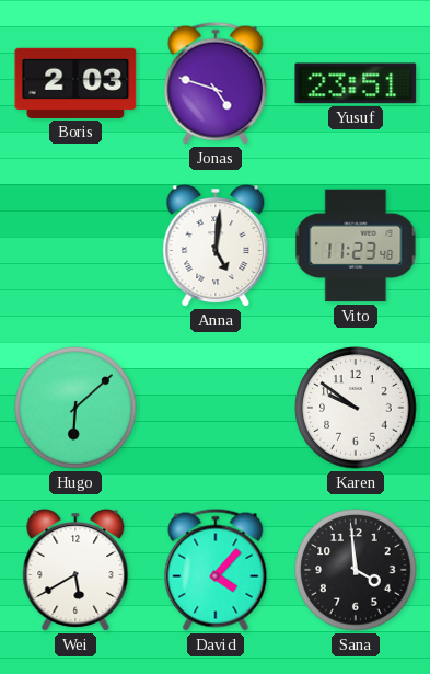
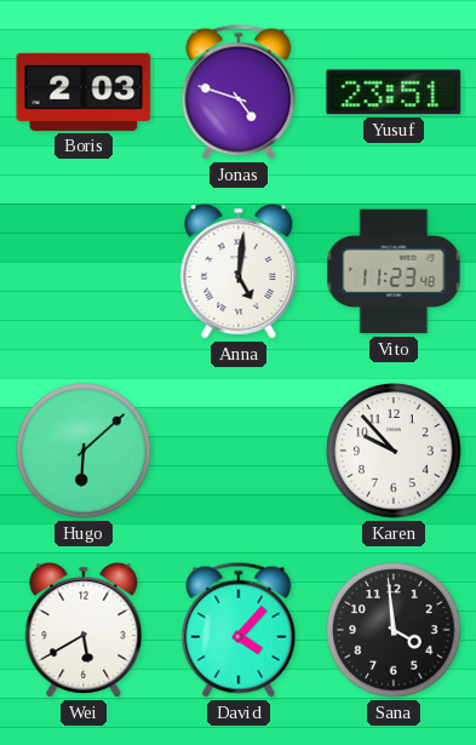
Karen: 9:51 -> 9:53
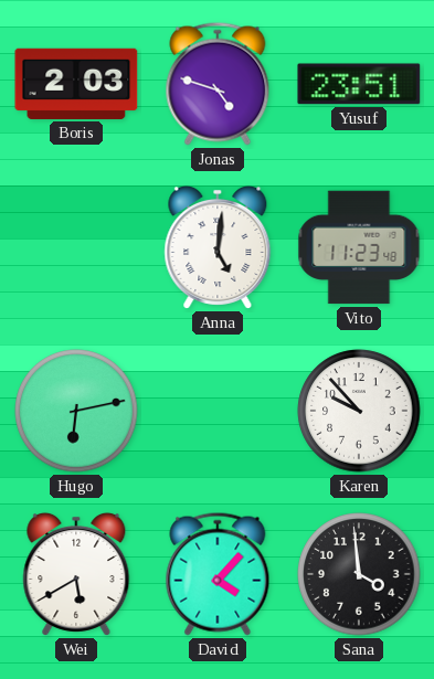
Hugo: 6:08 -> 6:13
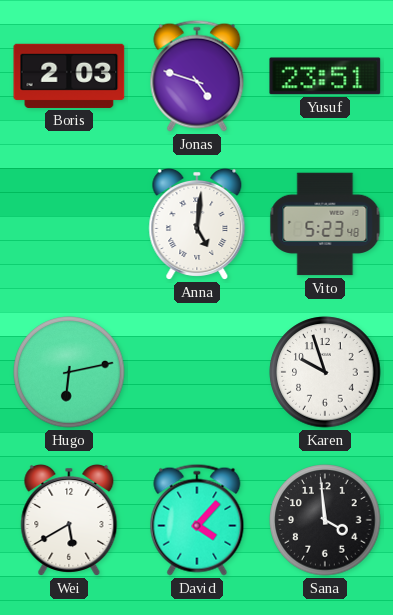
Vito: 11:23 -> 5:23
Karen: 9:53 -> 9:57
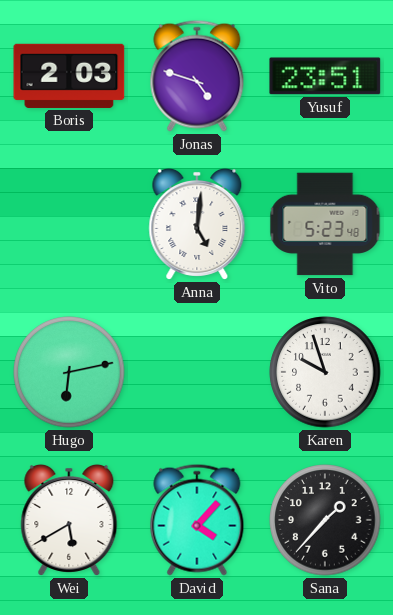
Sana: 3:59 -> 1:37
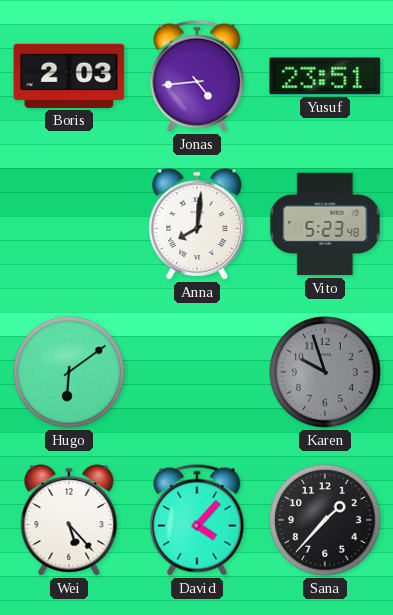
Jonas: 4:48 -> 4:44
Anna: 5:01 -> 8:01
Hugo: 6:13 -> 6:09
Karen dial: white -> grey
Wei: 5:40 -> 5:23
